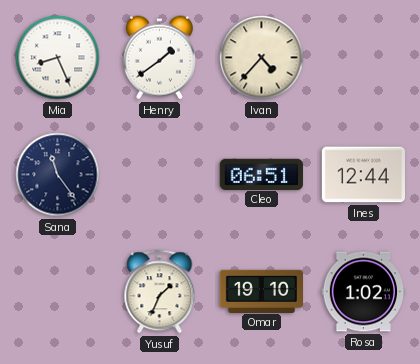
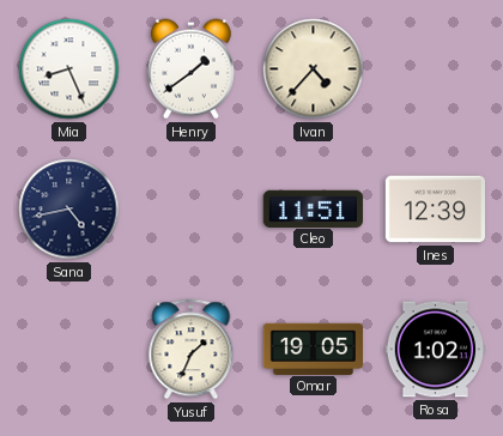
Sana: 11:24 -> 4:43
Cleo: 06:51 -> 11:51
Ines: 12:44 -> 12:39
Omar: 19:10 -> 19:05
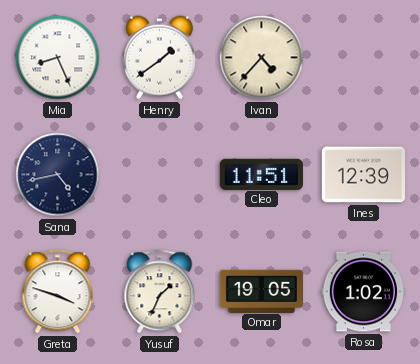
Greta: none -> 3:48
